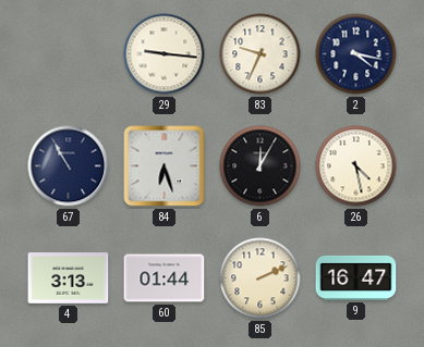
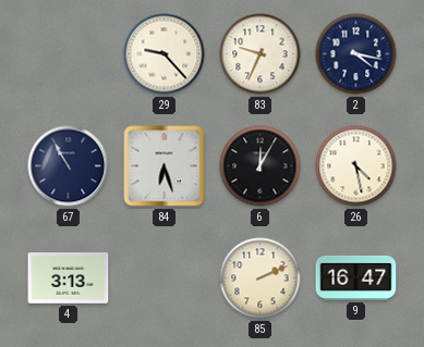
29: 9:16 -> 9:23
60: 01:44 -> none
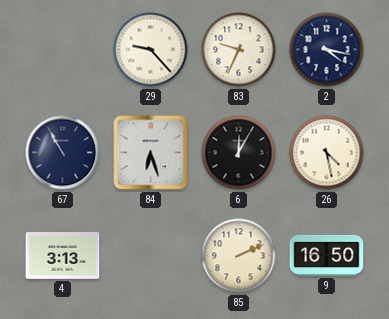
9: 16:47 -> 16:50
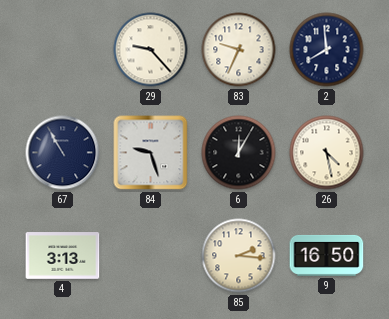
2: 4:17 -> 7:59
84: 6:27 -> 9:27
85: 2:11 -> 2:16
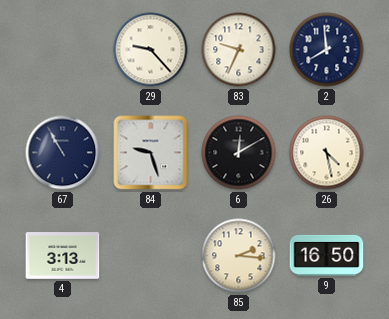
6: 12:05 -> 12:10
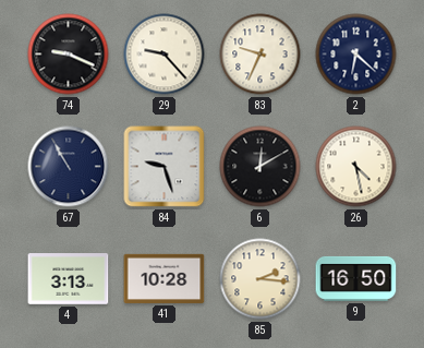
74: none -> 9:19
2: 7:59 -> 6:22
41: none -> 10:28
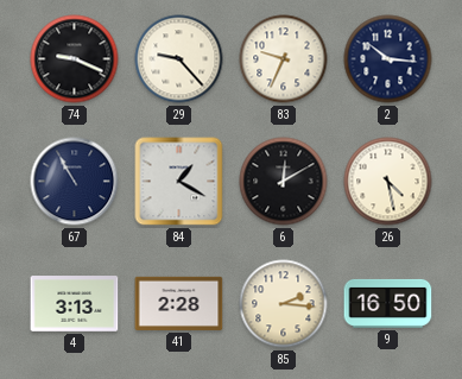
2: 6:22 -> 10:16
84: 9:27 -> 1:20
41: 10:28 -> 2:28
